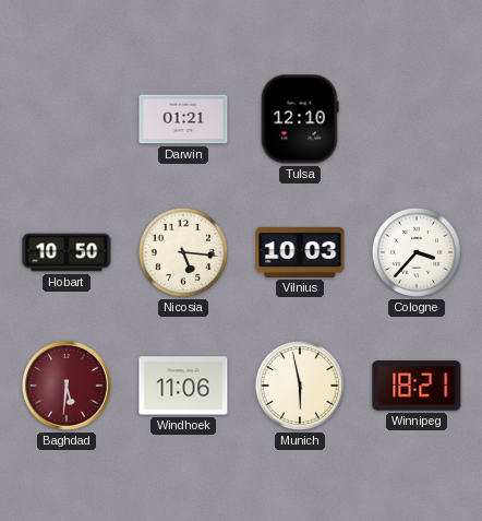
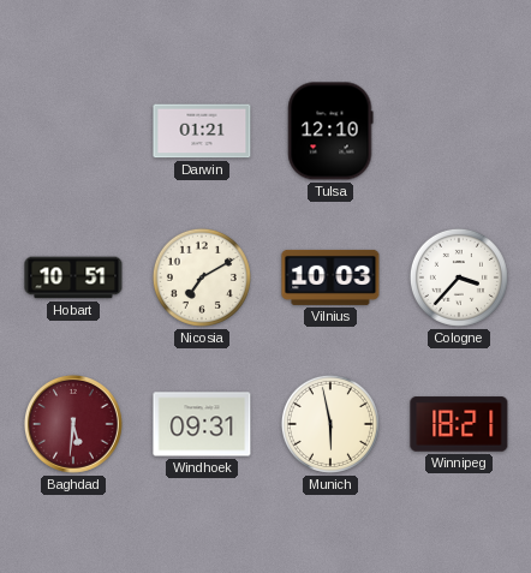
Hobart: 10:50 -> 10:51
Nicosia: 5:16 -> 7:10
Windhoek: 11:06 -> 09:31
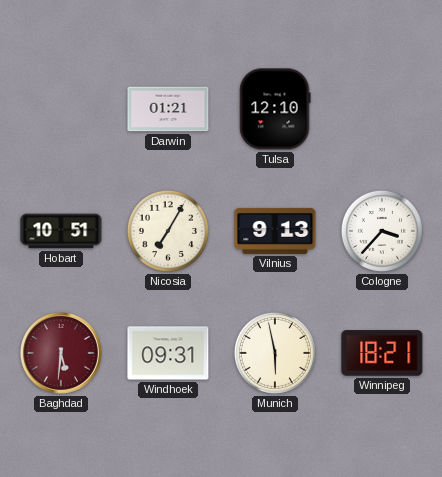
Nicosia: 7:10 -> 7:05
Vilnius: 10:03 -> 9:13
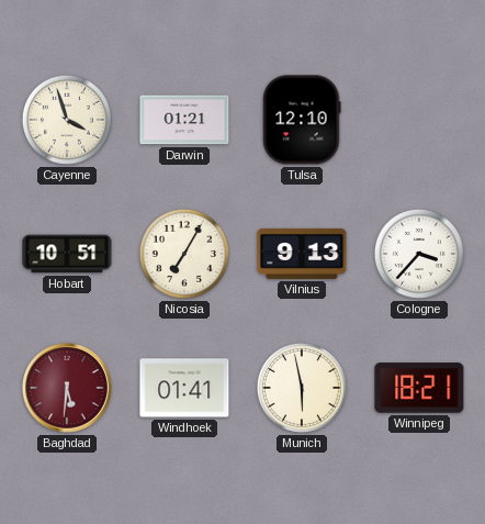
Cayenne: none -> 3:57
Windhoek: 09:31 -> 01:41
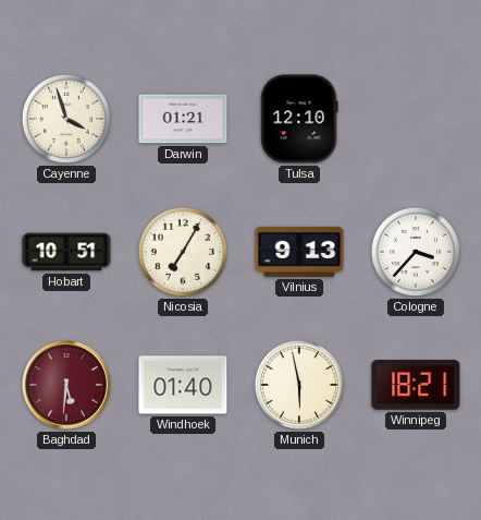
Windhoek: 01:41 -> 01:40
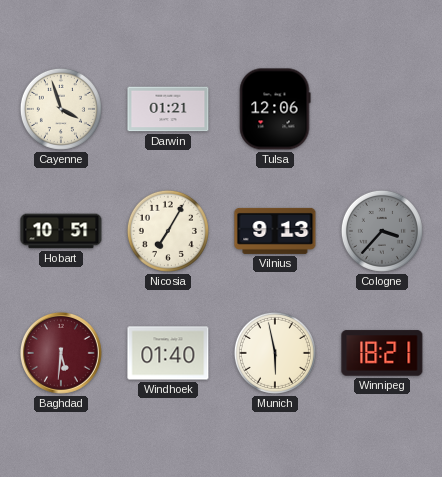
Tulsa: 12:10 -> 12:06
Cologne dial: white -> grey
